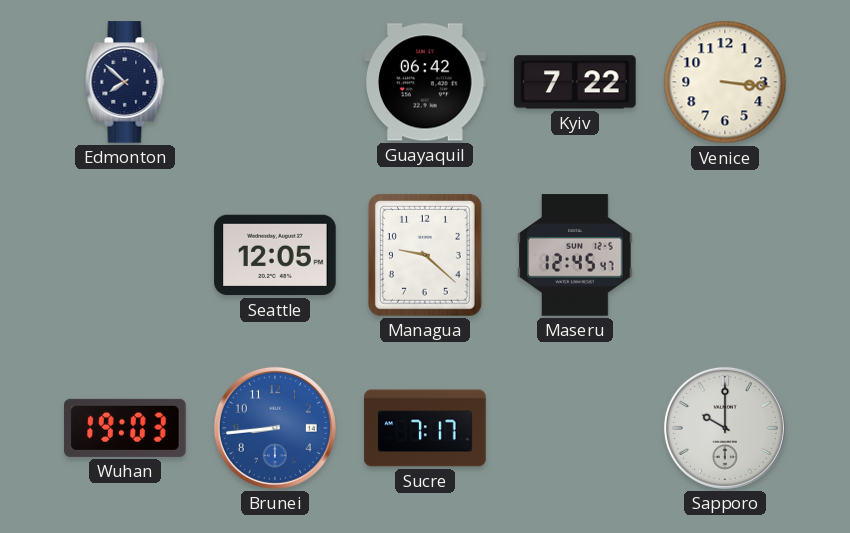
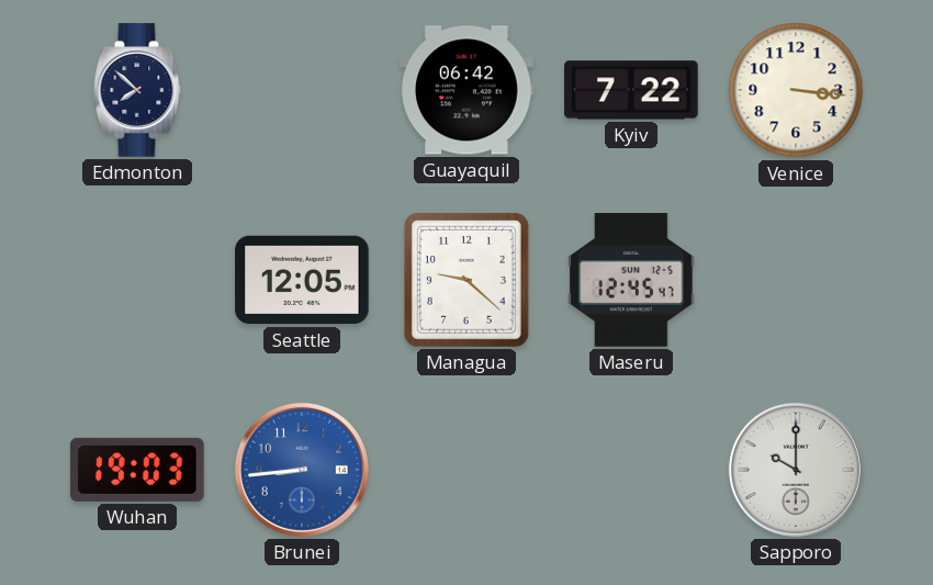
Sucre: 7:17 -> none
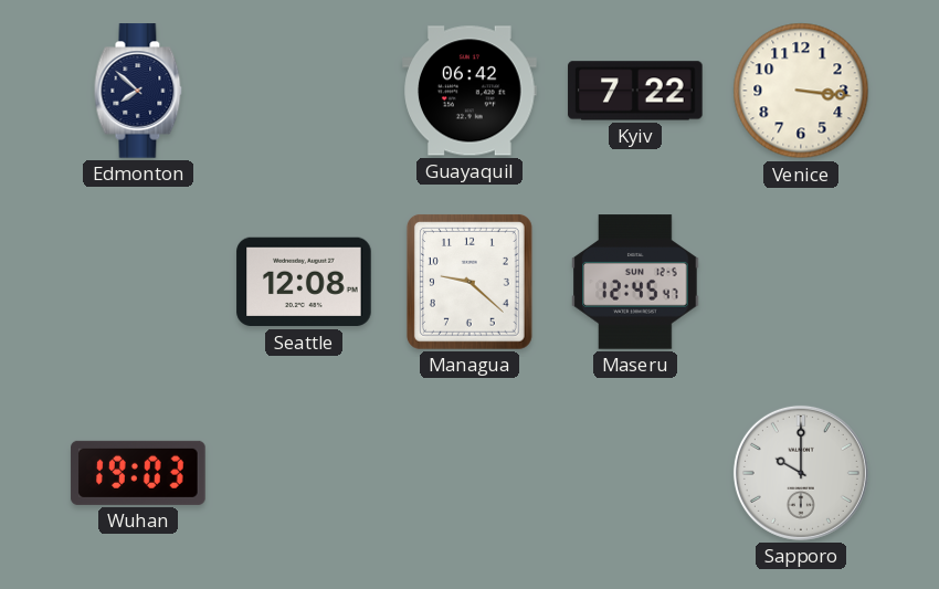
Seattle: 12:05 -> 12:08
Brunei: 8:44 -> none
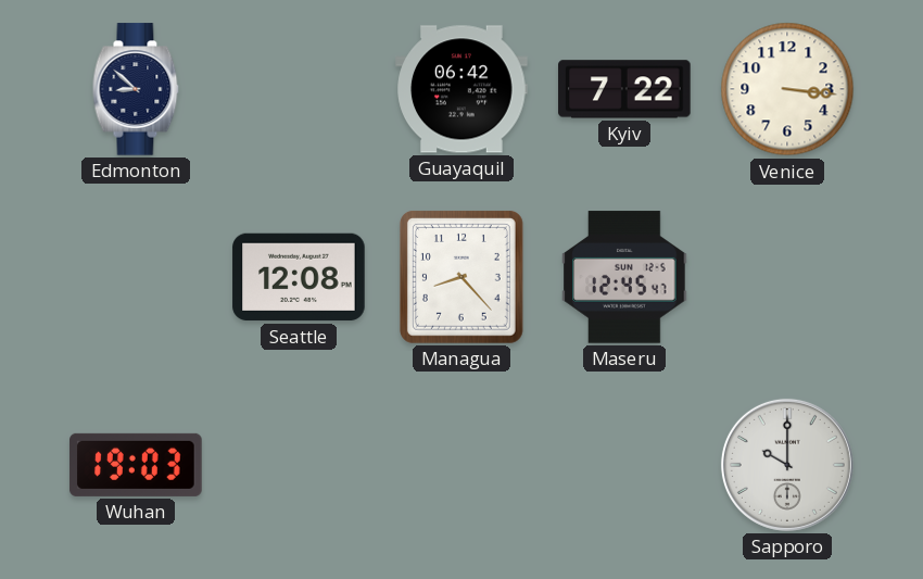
Edmonton: 7:52 -> 8:52
Managua: 9:22 -> 8:23
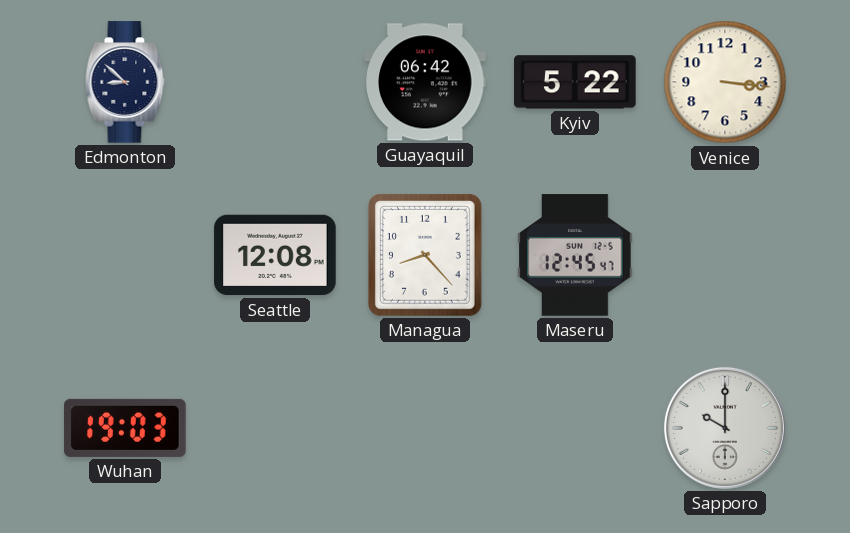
Kyiv: 7:22 -> 5:22
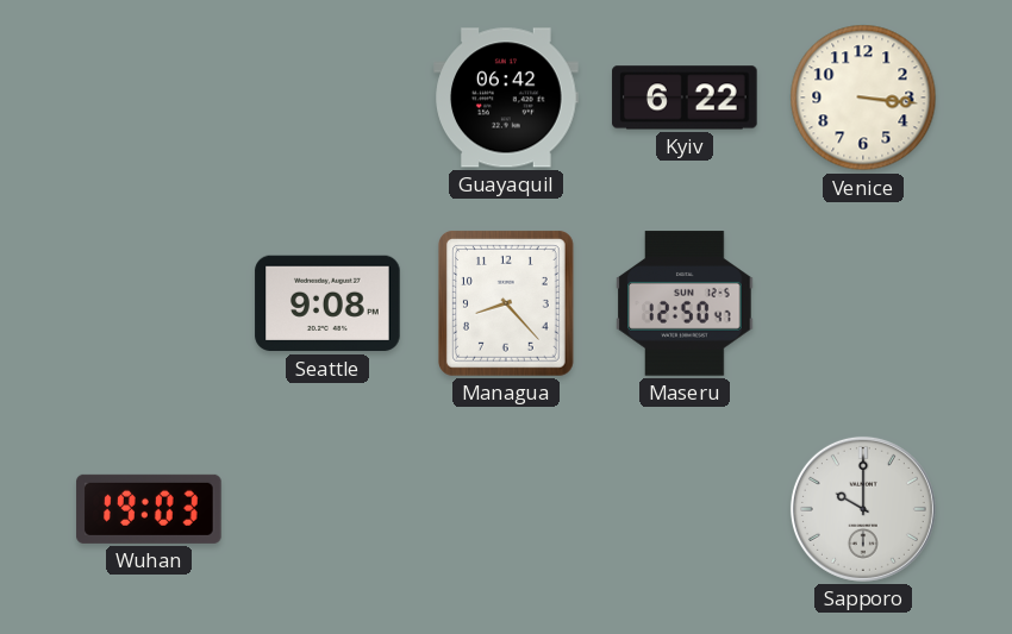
Edmonton: 8:52 -> none
Kyiv: 5:22 -> 6:22
Seattle: 12:08 -> 9:08
Maseru: 12:45 -> 12:50
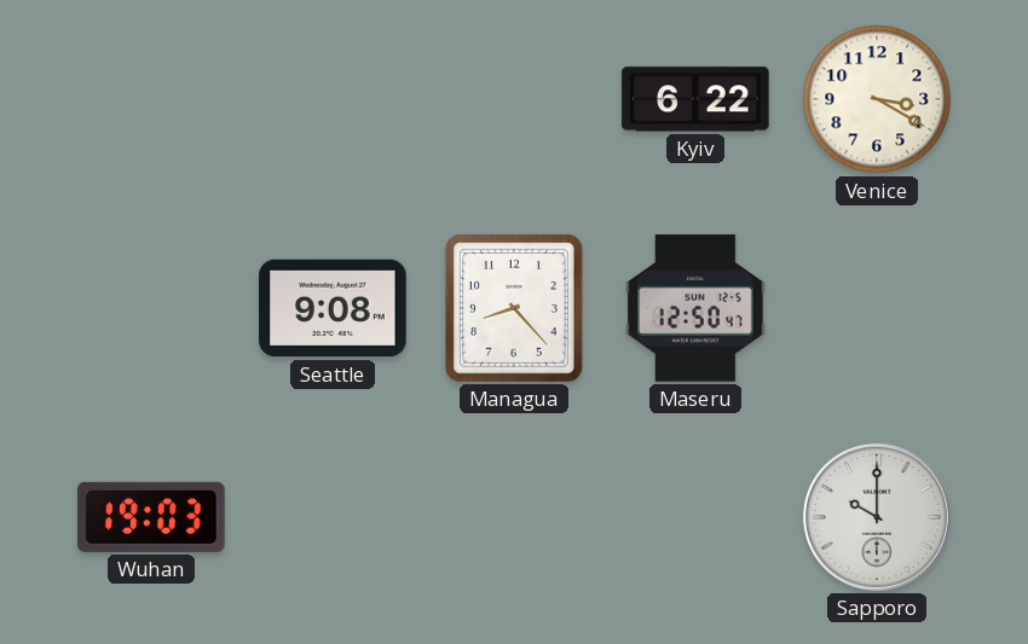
Guayaquil: 06:42 -> none
Venice: 3:16 -> 3:20
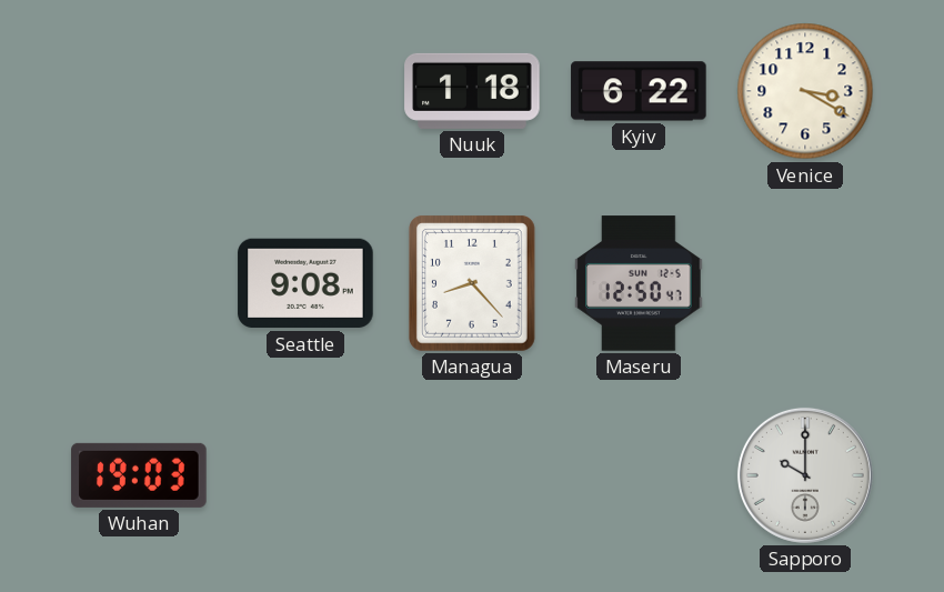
Nuuk: none -> 1:18
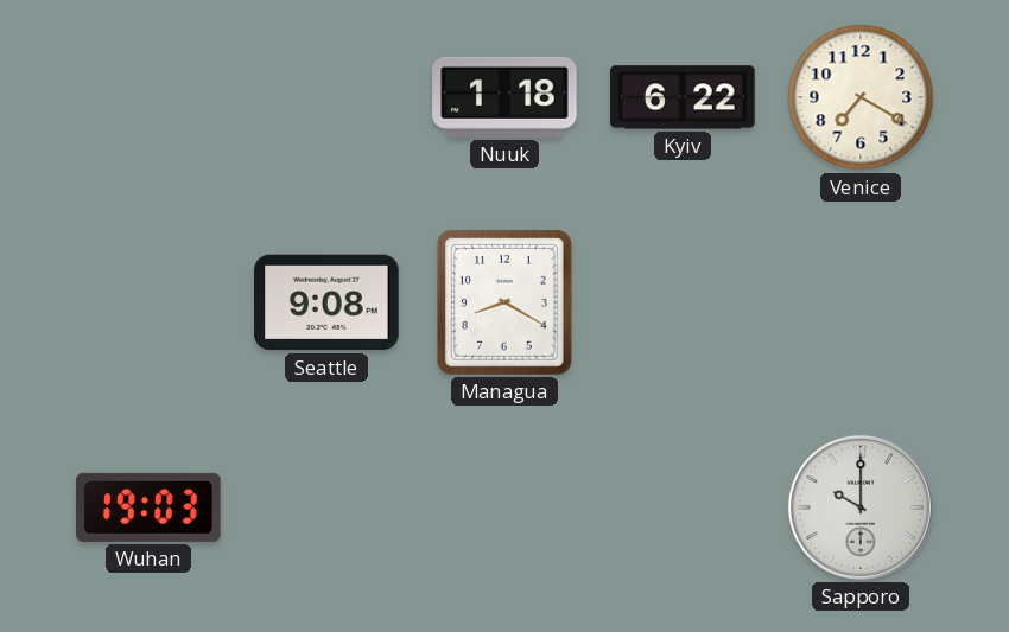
Venice: 3:20 -> 7:20
Managua: 8:23 -> 8:20
Maseru: 12:50 -> none
